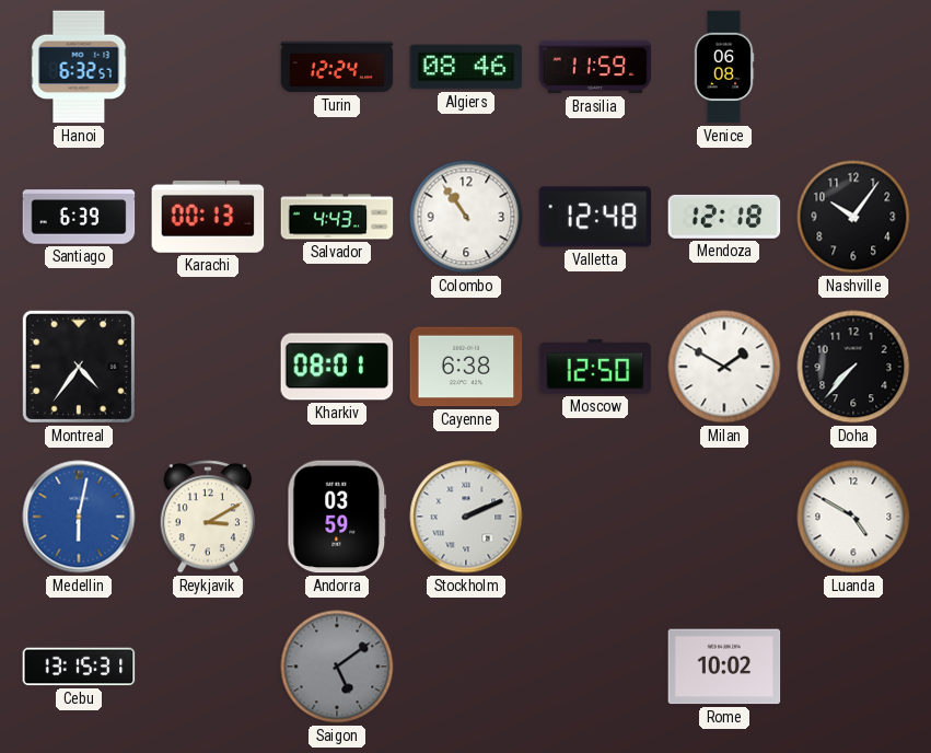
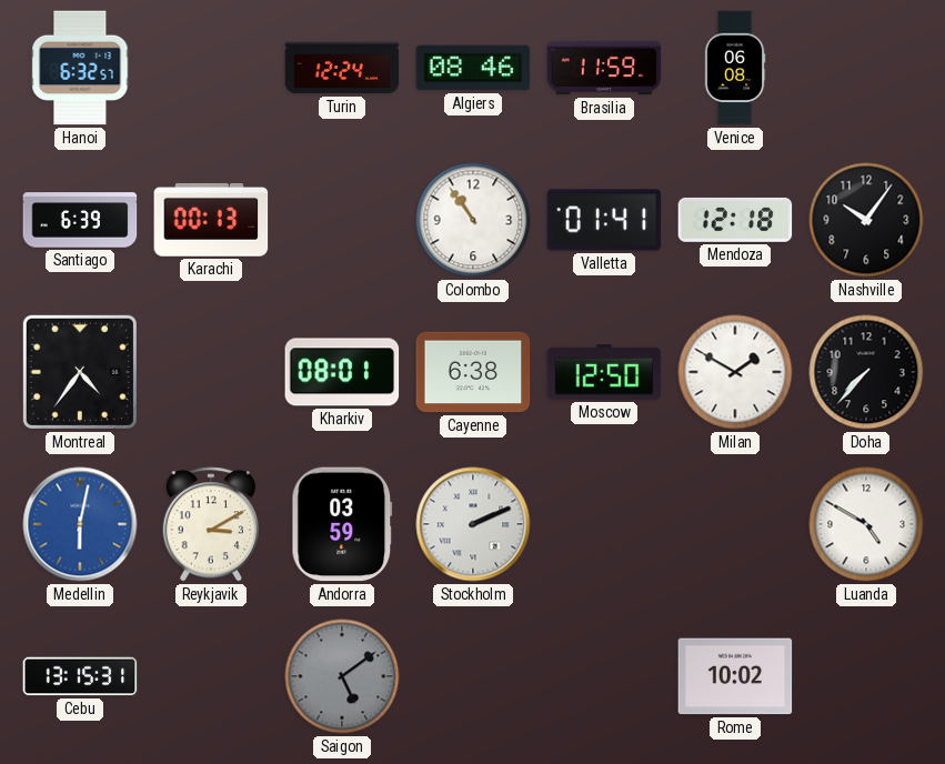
Salvador: 4:43 -> none
Valletta: 12:48 -> 01:41
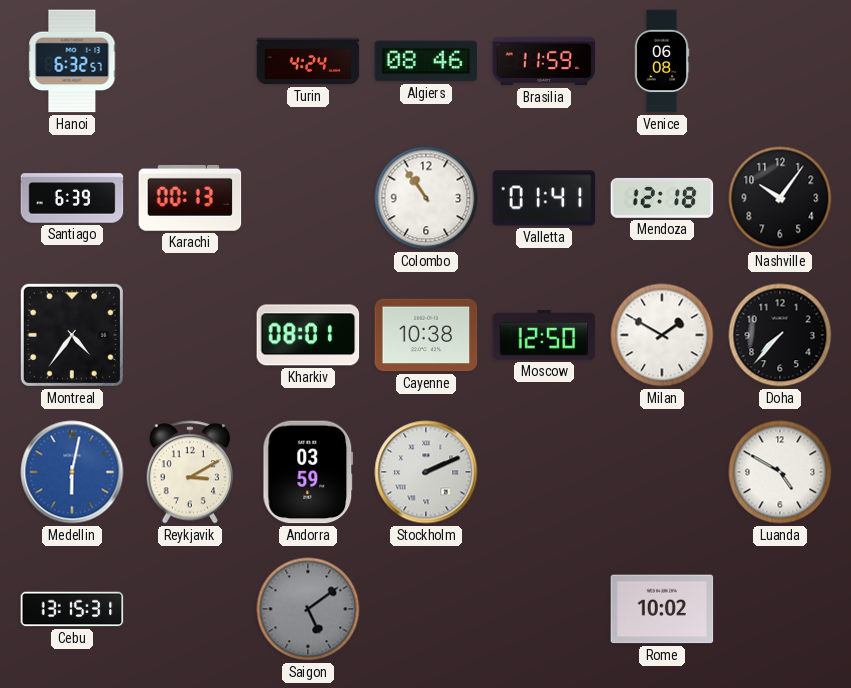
Turin: 12:24 -> 4:24
Cayenne: 6:38 -> 10:38
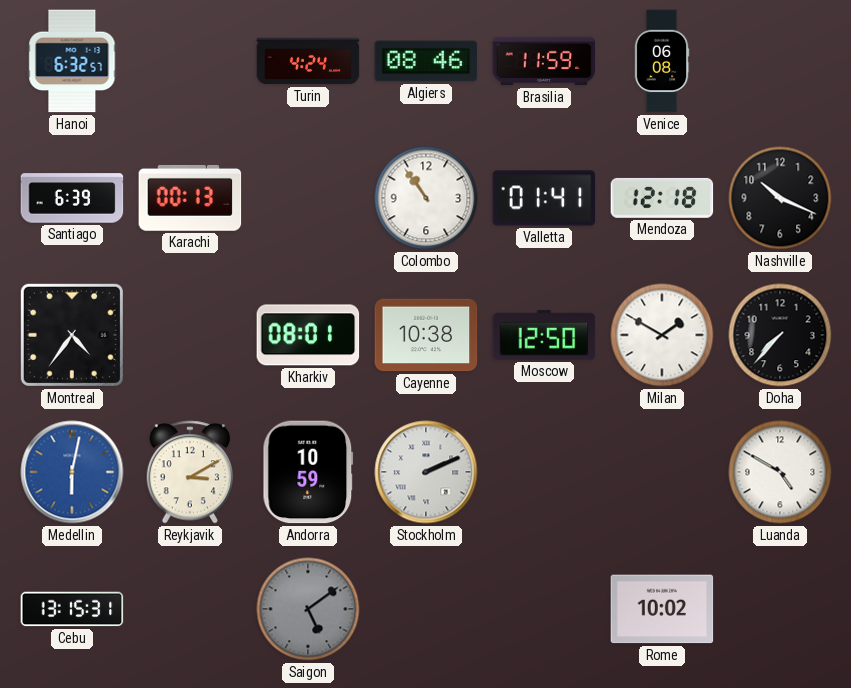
Nashville: 10:06 -> 10:19
Andorra: 03:59 -> 10:59
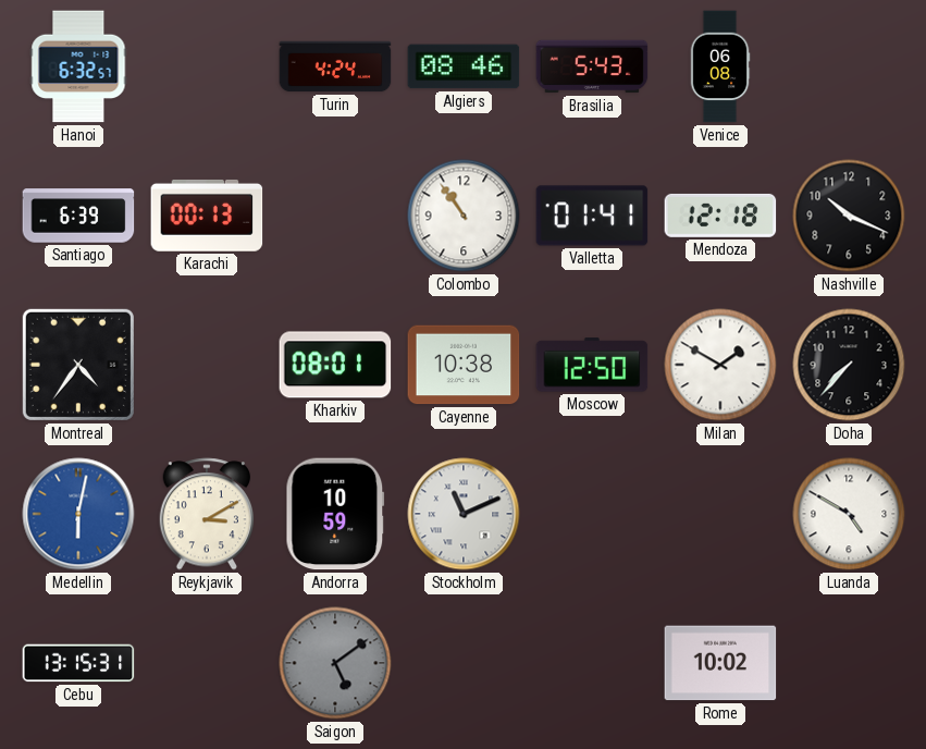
Brasilia: 11:59 -> 5:43
Stockholm: 2:11 -> 11:11
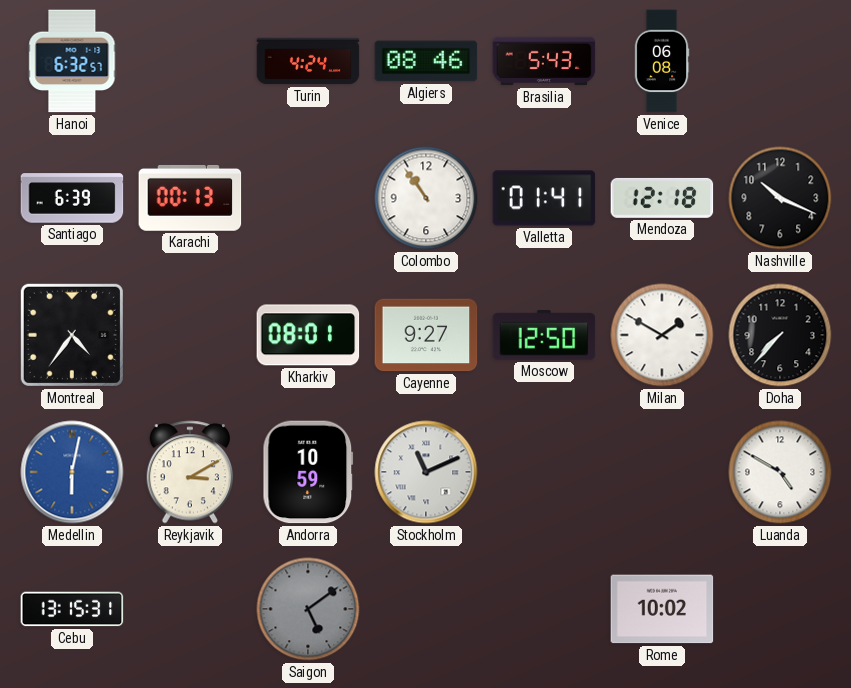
Cayenne: 10:38 -> 9:27
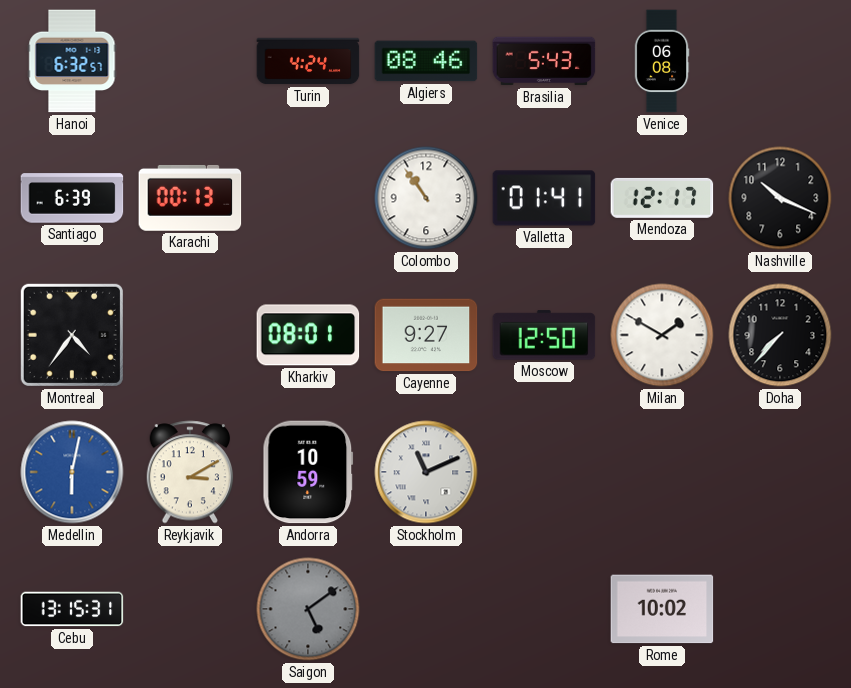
Mendoza: 12:18 -> 12:17
Luanda: 4:50 -> none
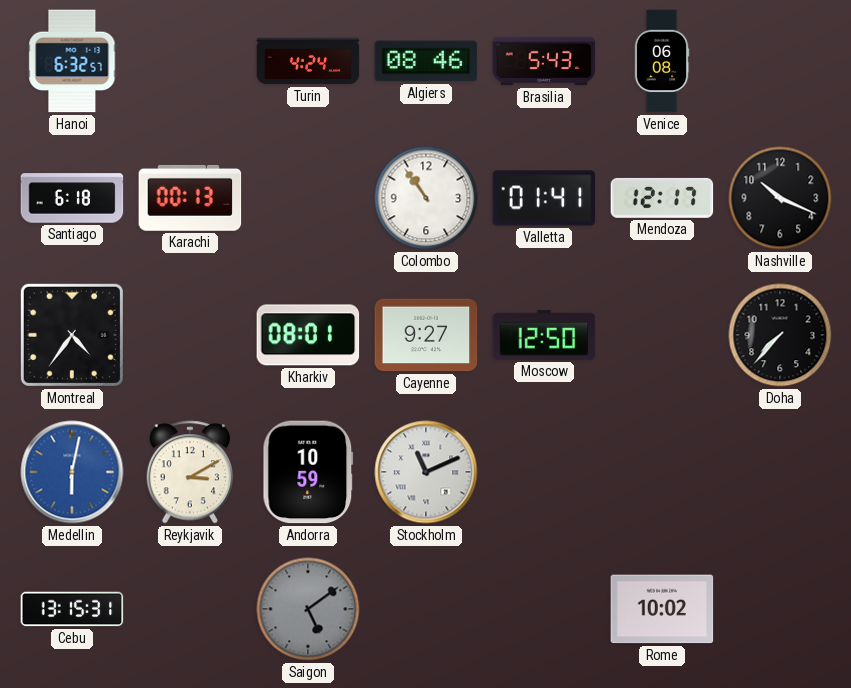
Santiago: 6:39 -> 6:18
Milan: 1:50 -> none
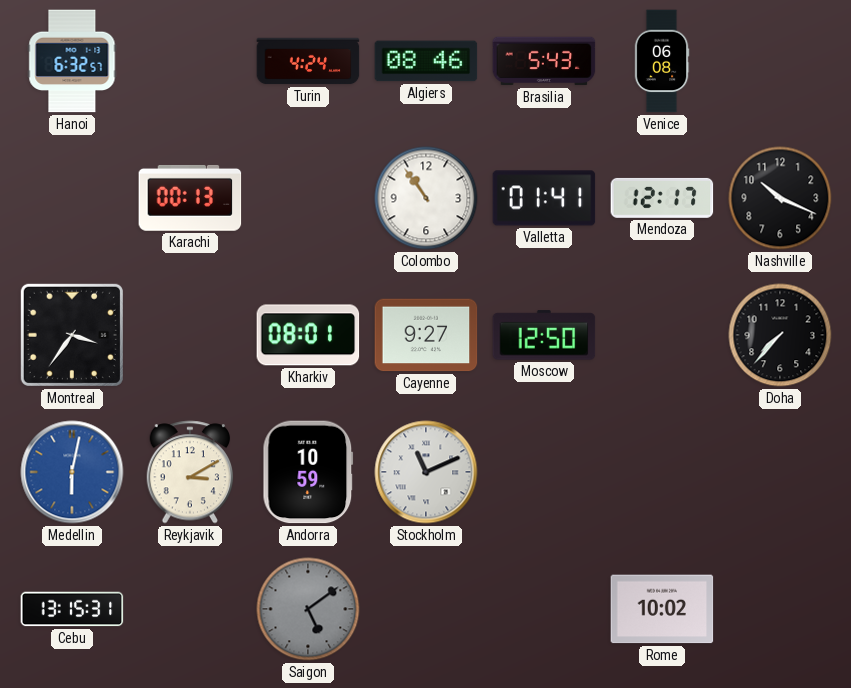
Santiago: 6:18 -> none
Montreal: 4:36 -> 3:36
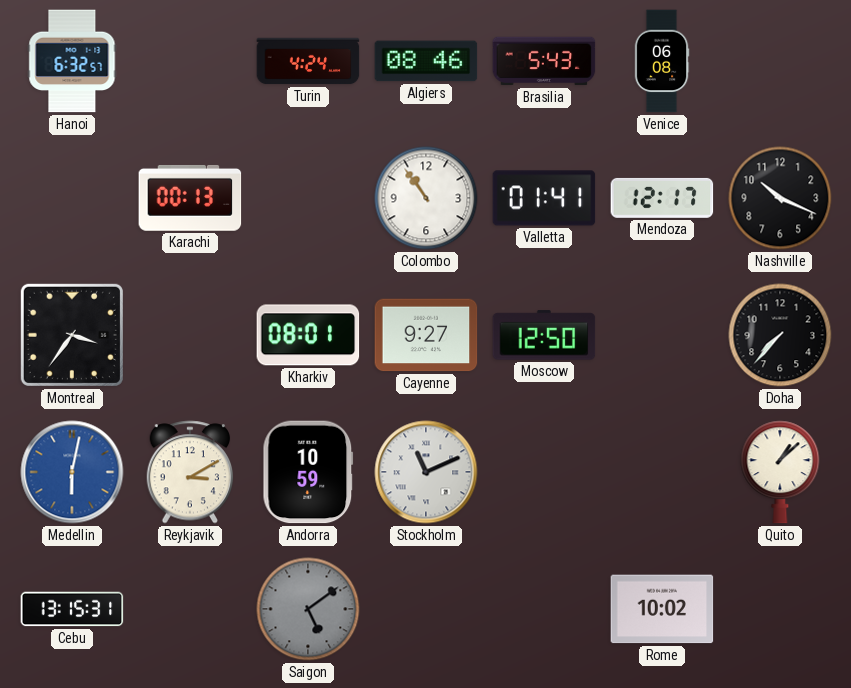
Quito: none -> 1:08
